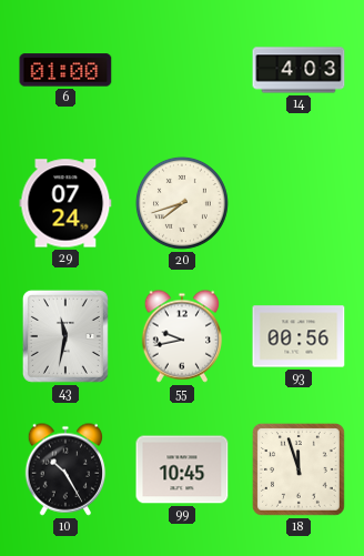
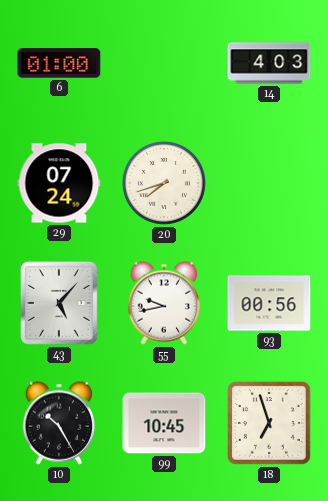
43: 11:32 -> 5:07
18: 11:57 -> 6:57
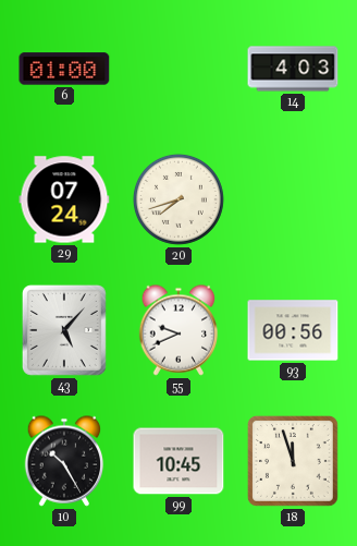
55: 9:43 -> 9:41
18: 6:57 -> 11:57
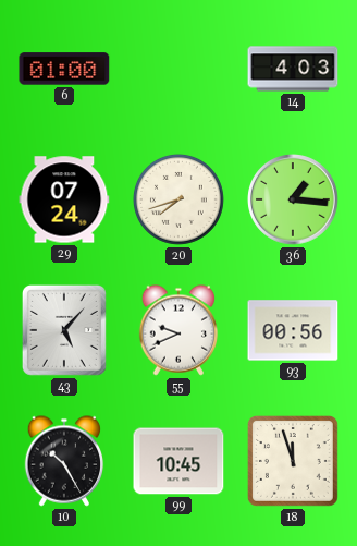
36: none -> 1:16
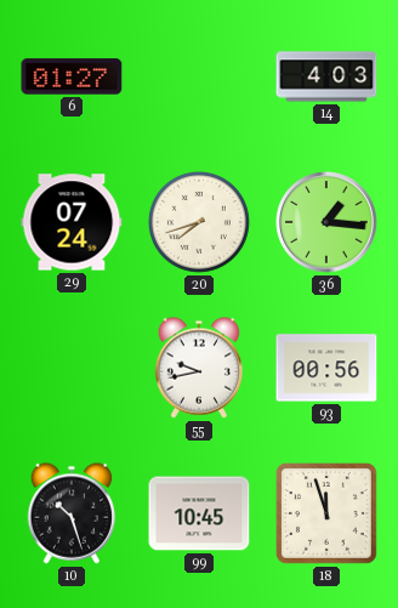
6: 01:00 -> 01:27
43: 5:07 -> none
55: 9:41 -> 9:43
10: 10:25 -> 10:27
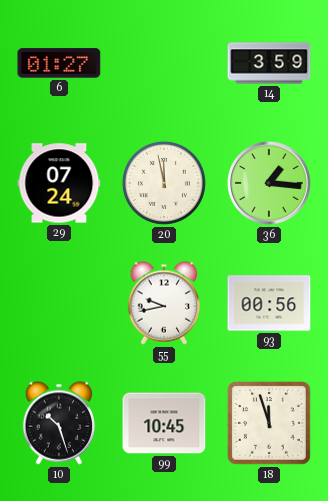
14: 4:03 -> 3:59
20: 7:42 -> 11:58
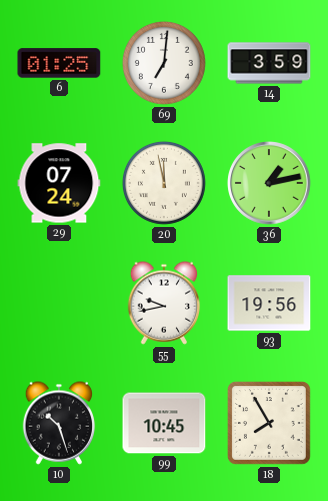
6: 01:27 -> 01:25
69: none -> 7:01
36: 1:16 -> 1:13
93: 00:56 -> 19:56
18: 11:57 -> 7:55
